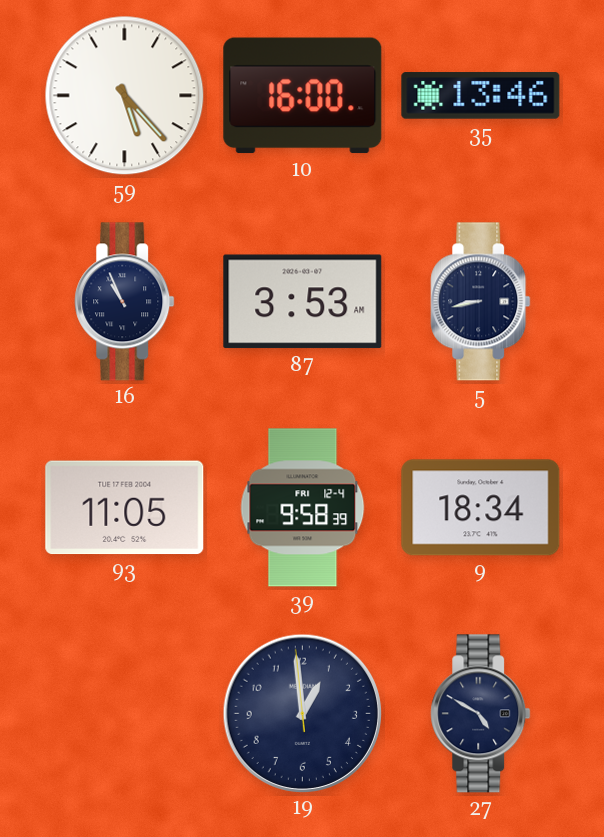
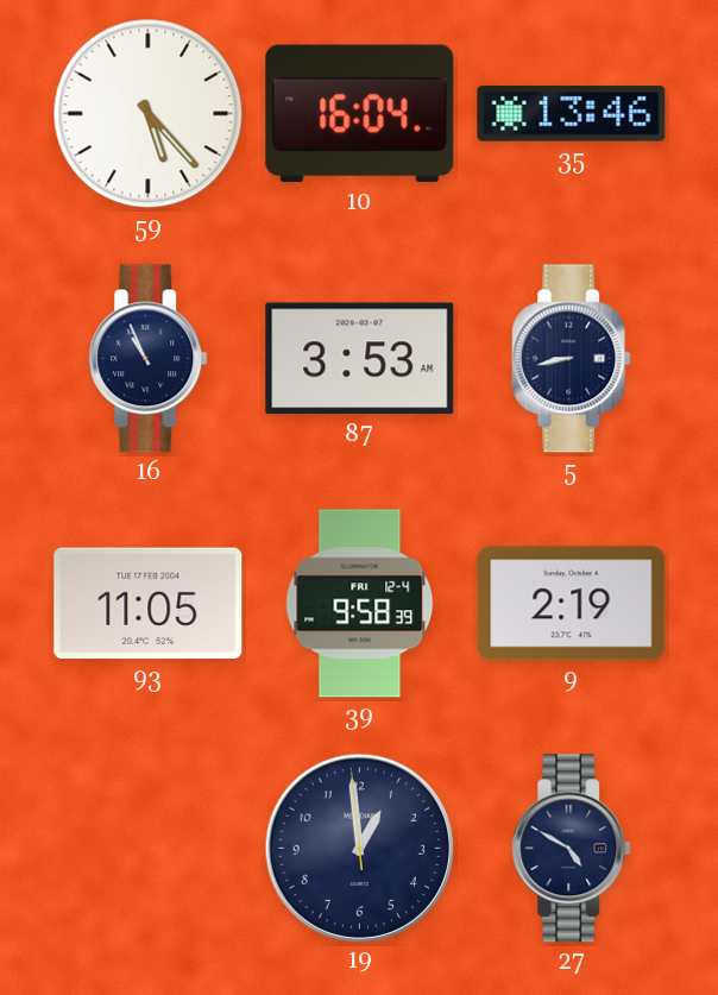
10: 16:00 -> 16:04
9: 18:34 -> 2:19
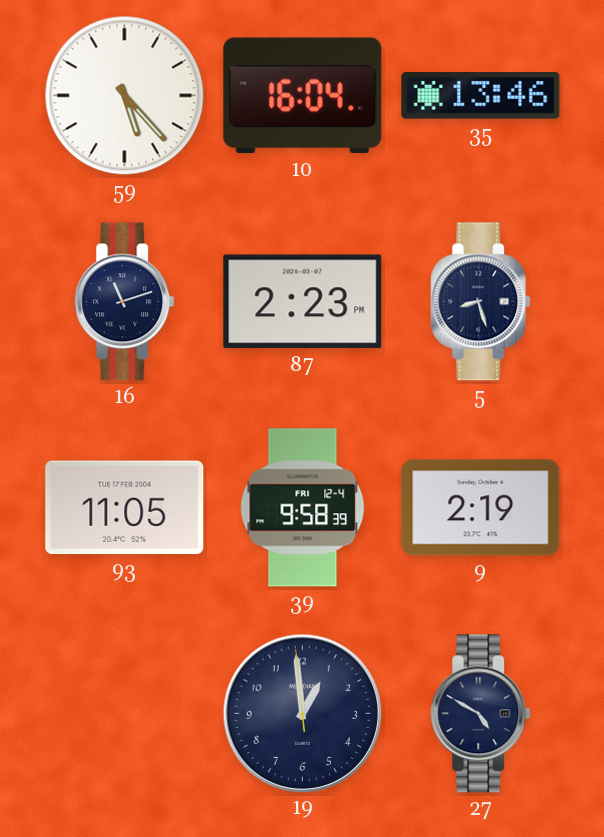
16: 10:56 -> 11:12
87: 3:53 -> 2:23
5: 8:43 -> 8:27
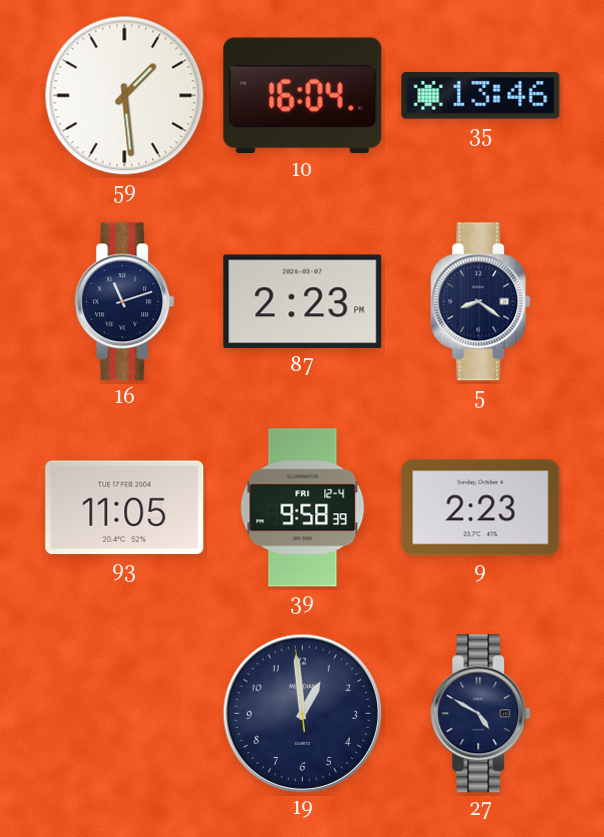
59: 5:23 -> 1:29
5: 8:27 -> 8:21
9: 2:19 -> 2:23
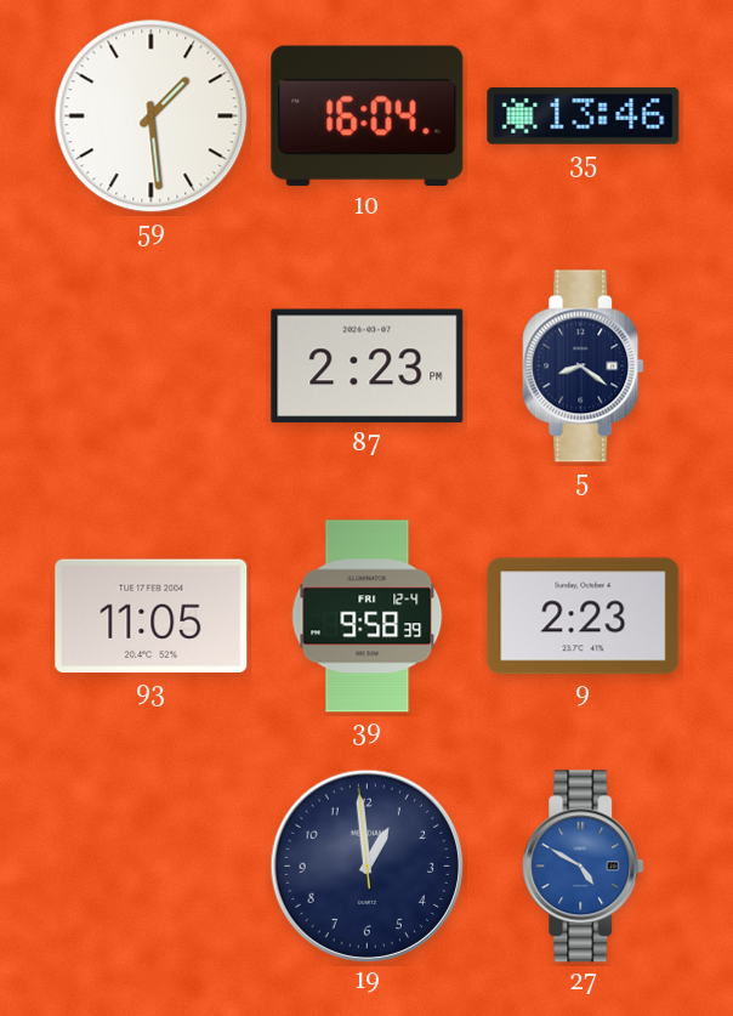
16: 11:12 -> none
27 dial: navy -> blue
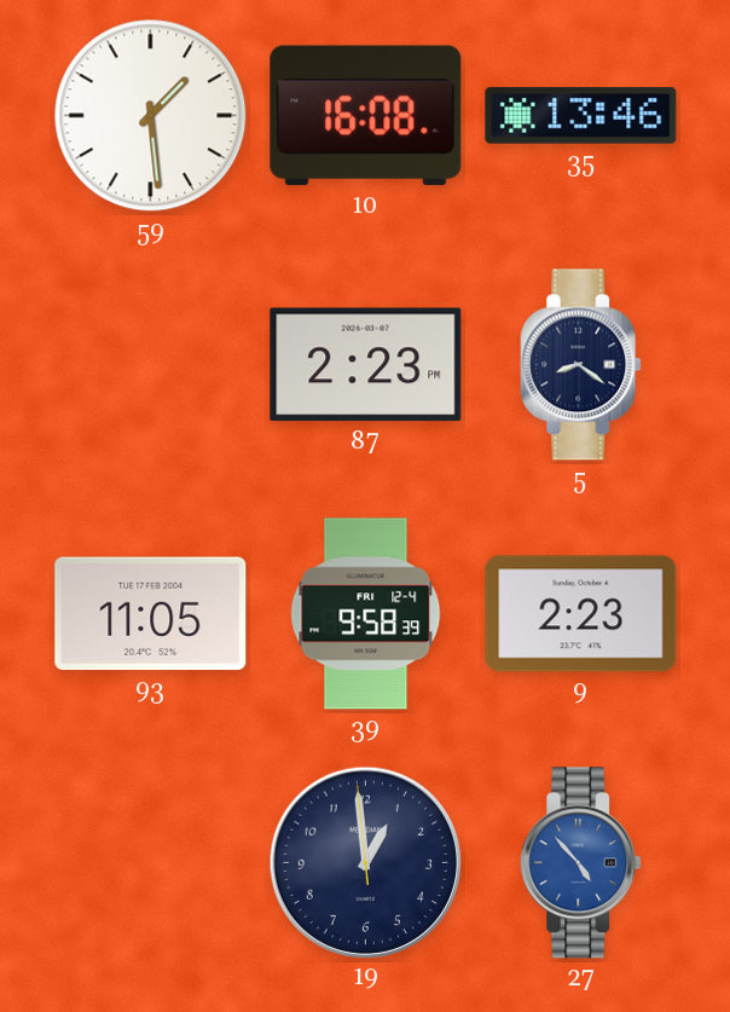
10: 16:04 -> 16:08
27: 4:50 -> 4:53
